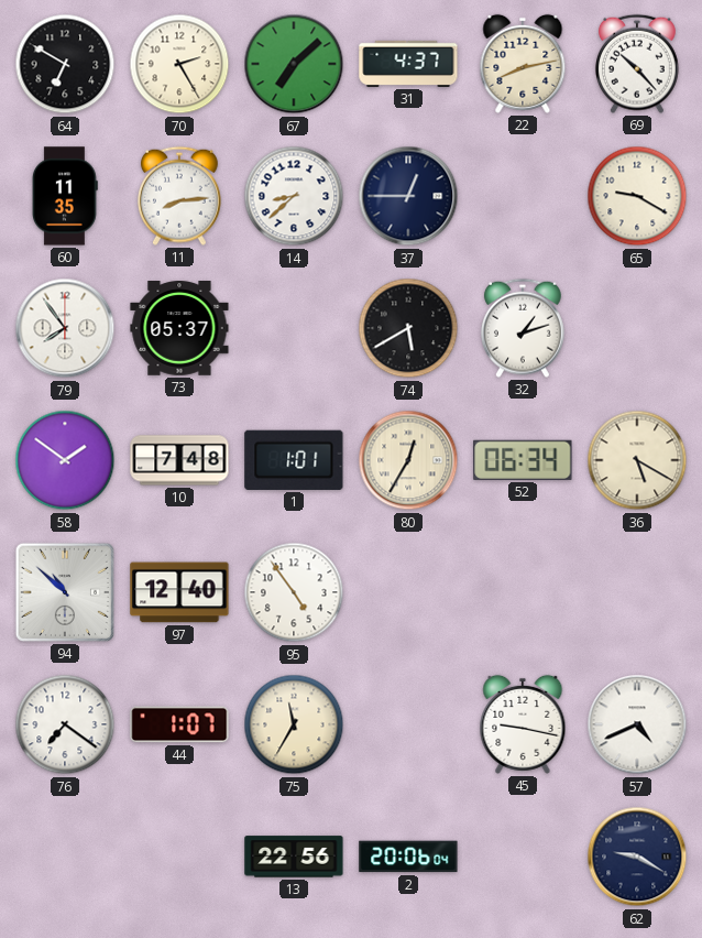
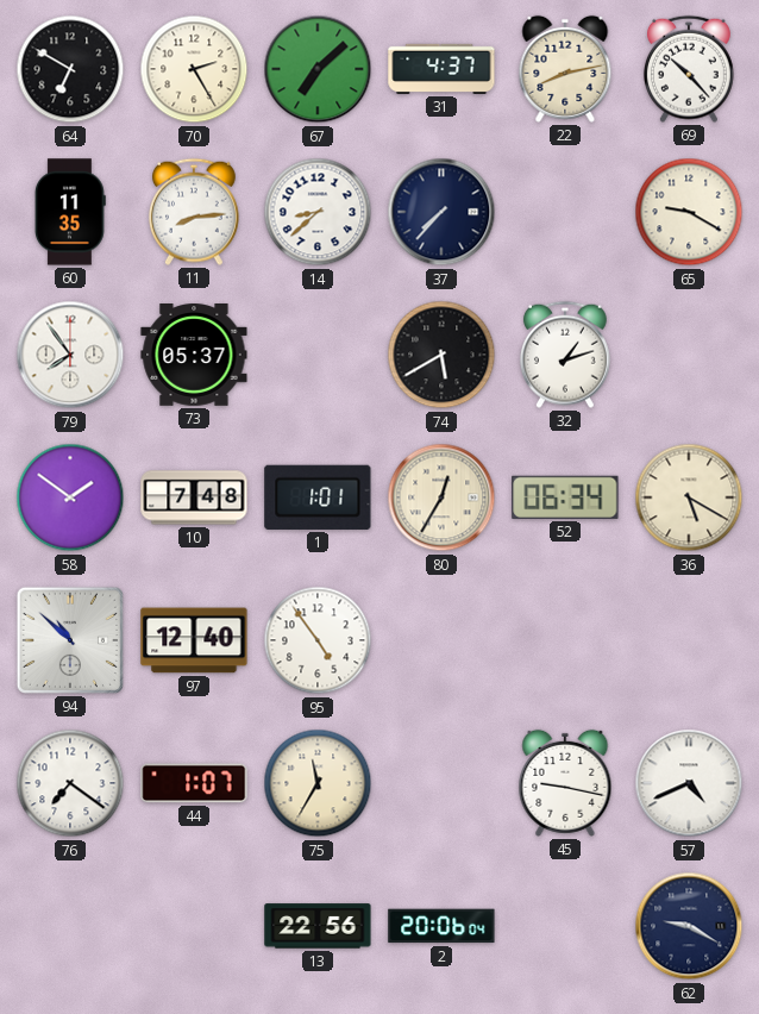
37: 12:45 -> 7:37
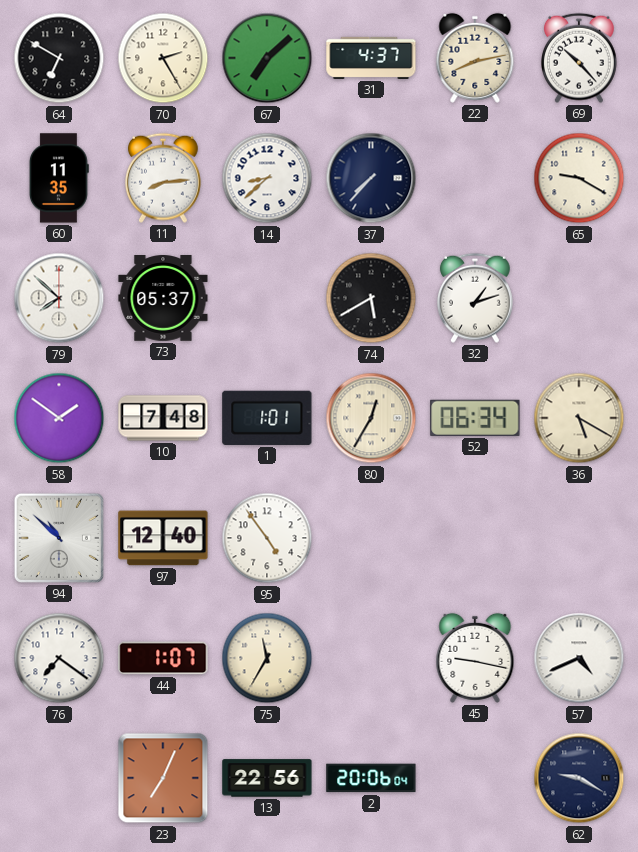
79: 7:54 -> 7:52
23: none -> 7:04
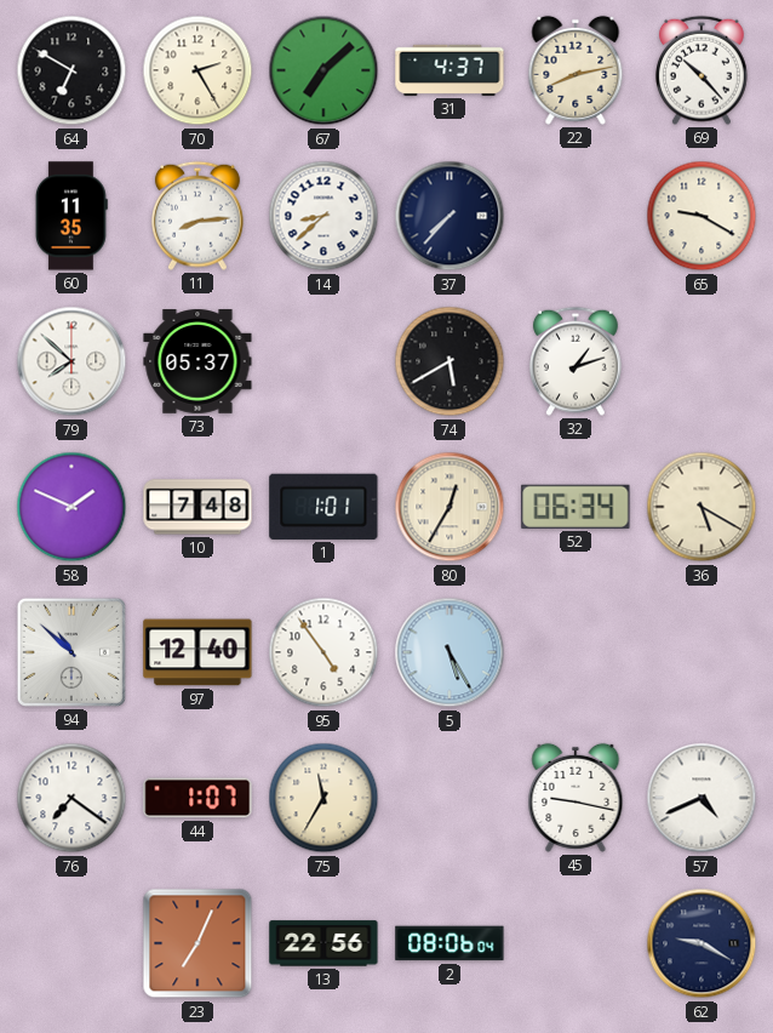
58: 1:51 -> 1:49
5: none -> 5:25
2: 20:06 -> 08:06
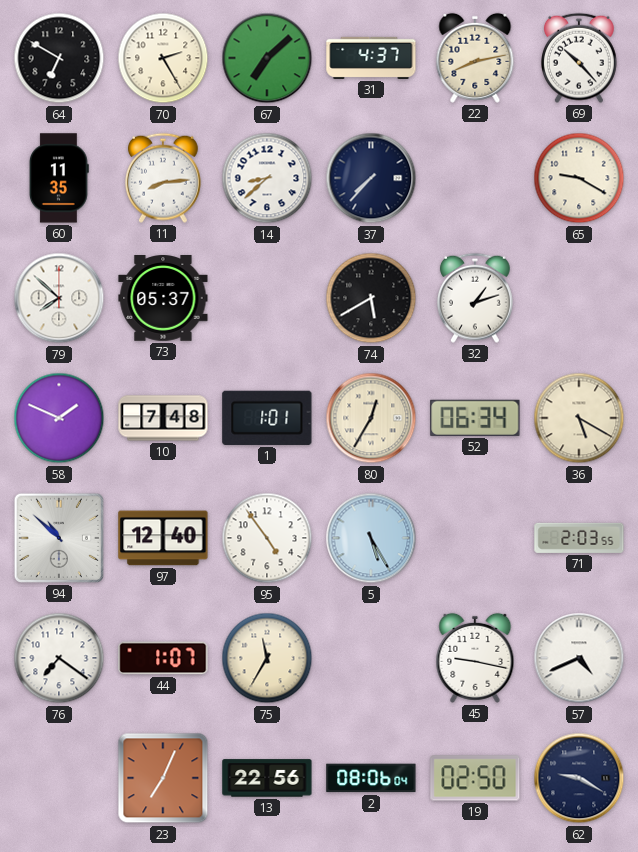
71: none -> 2:03
19: none -> 02:50
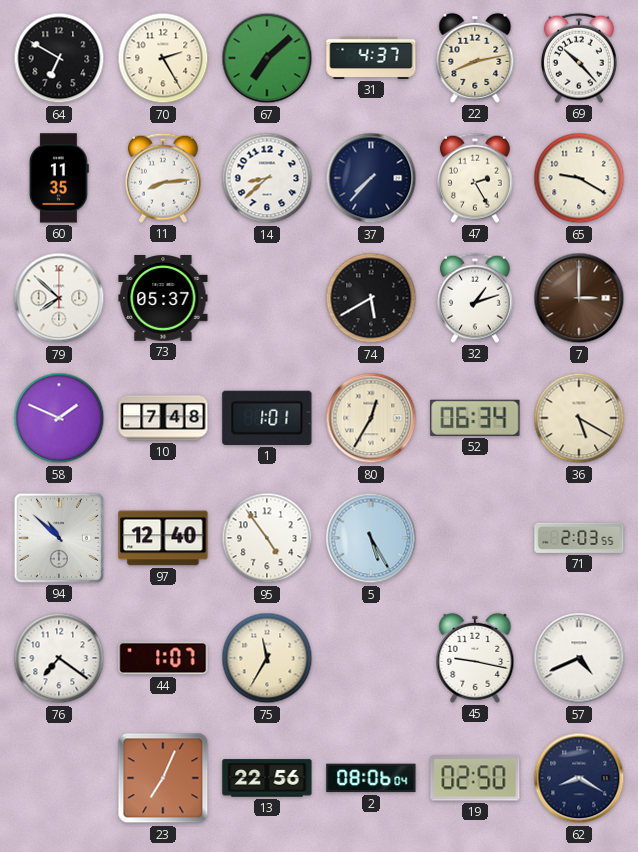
47: none -> 2:25
7: none -> 3:00
62: 9:20 -> 8:20
